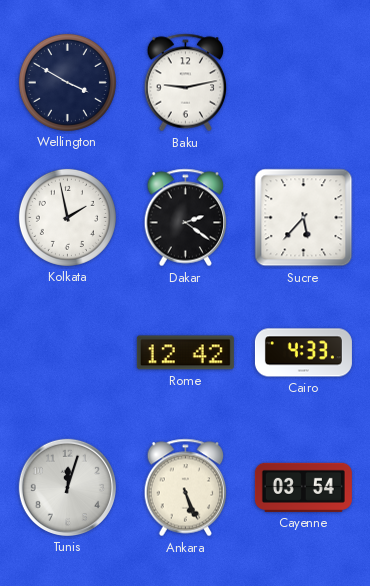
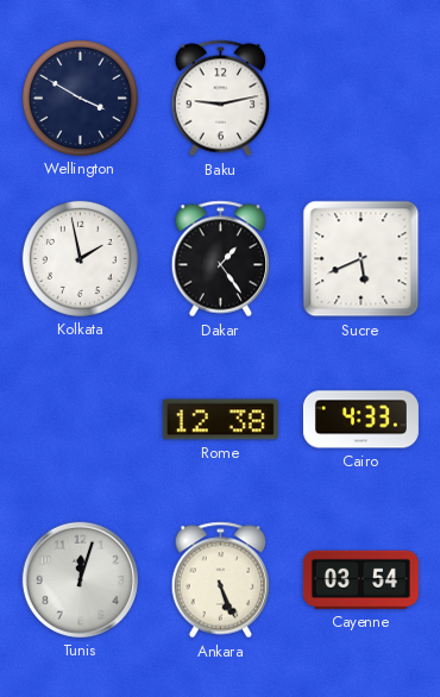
Dakar: 2:21 -> 1:24
Sucre: 5:37 -> 5:41
Rome: 12:42 -> 12:38
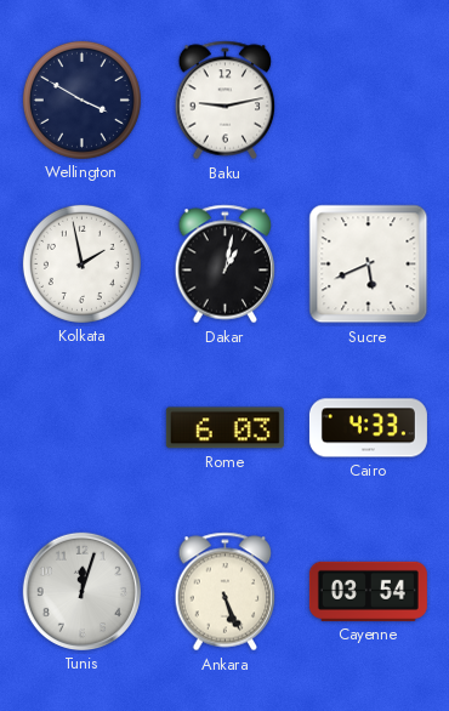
Dakar: 1:24 -> 1:02
Rome: 12:38 -> 6:03
